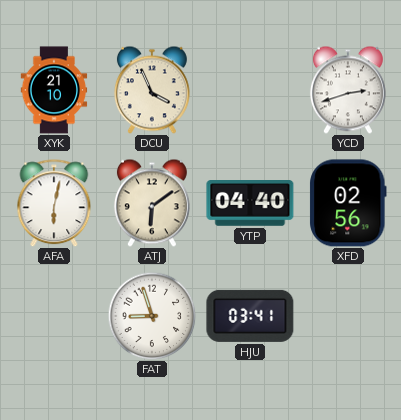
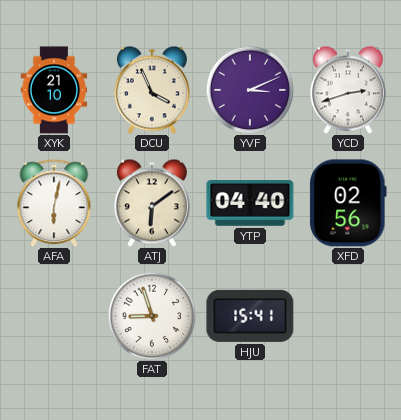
YVF: none -> 3:11
HJU: 03:41 -> 15:41
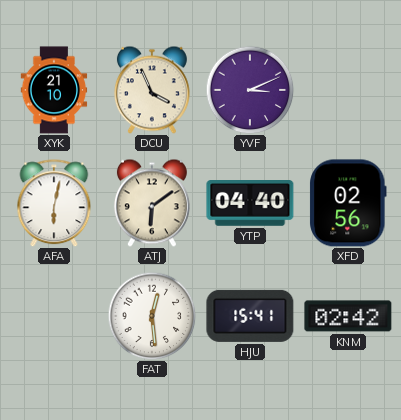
YCD: 2:42 -> none
FAT: 8:57 -> 12:29
KNM: none -> 02:42
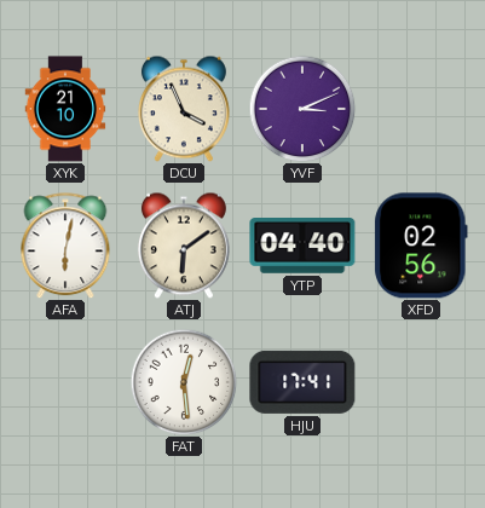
HJU: 15:41 -> 17:41
KNM: 02:42 -> none
